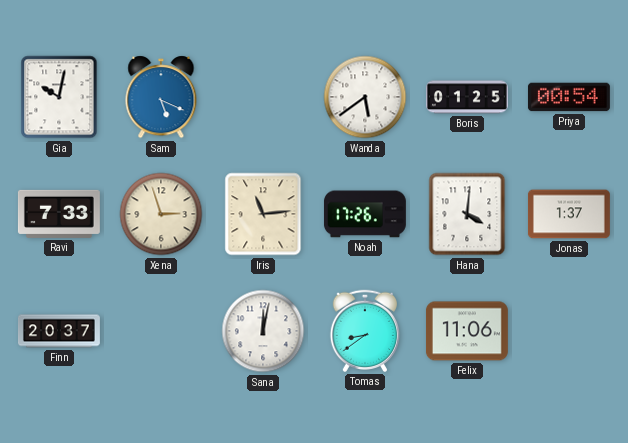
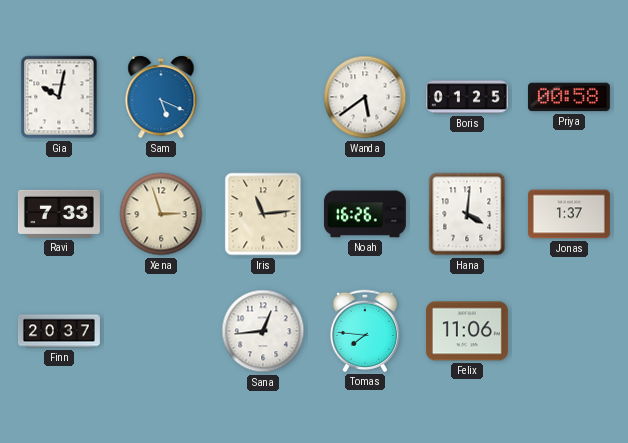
Priya: 00:54 -> 00:58
Noah: 17:26 -> 16:26
Sana: 12:02 -> 12:44
Tomas: 8:39 -> 7:46
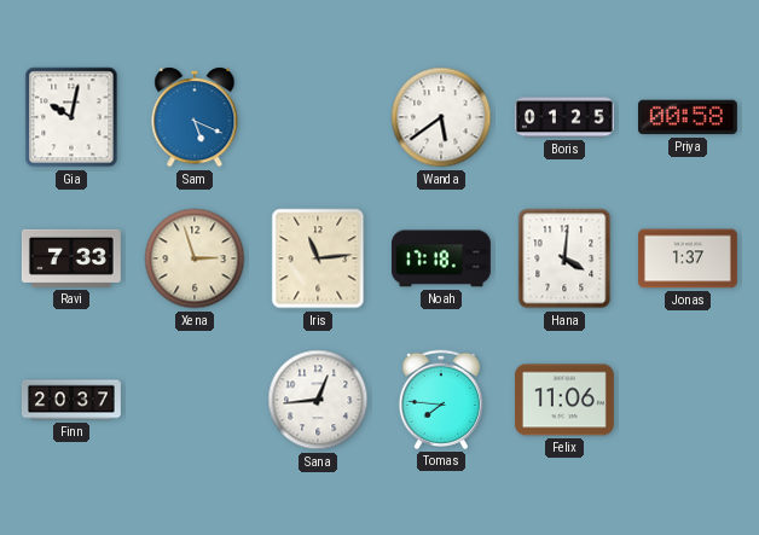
Noah: 16:26 -> 17:18
